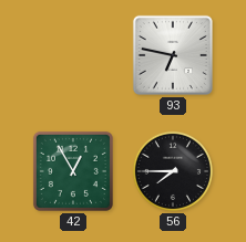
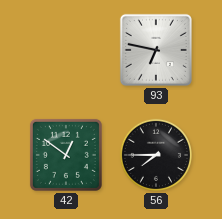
42: 12:55 -> 12:51
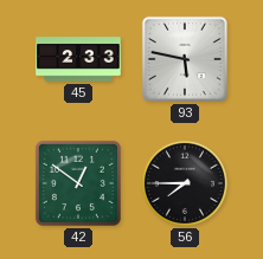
45: none -> 2:33
93: 6:47 -> 5:47
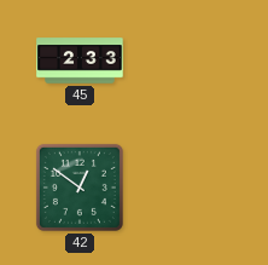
93: 5:47 -> none
56: 7:45 -> none
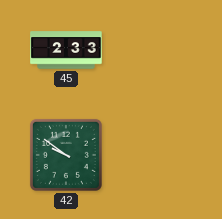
42: 12:51 -> 9:51
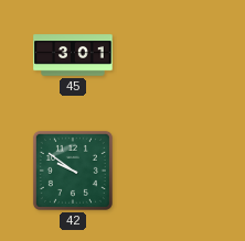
45: 2:33 -> 3:01
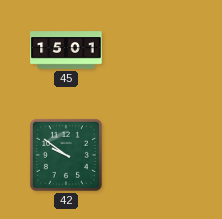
45: 3:01 -> 15:01
